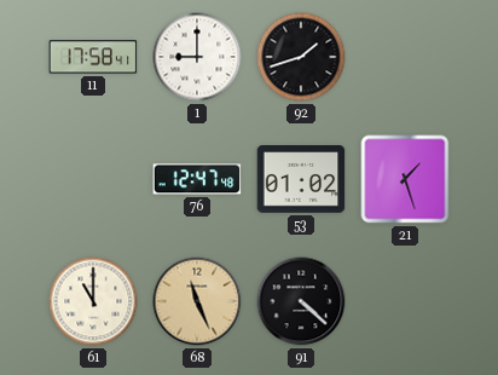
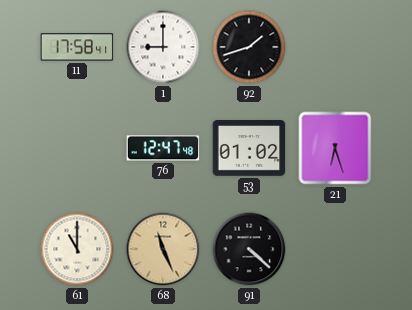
21: 1:27 -> 6:27
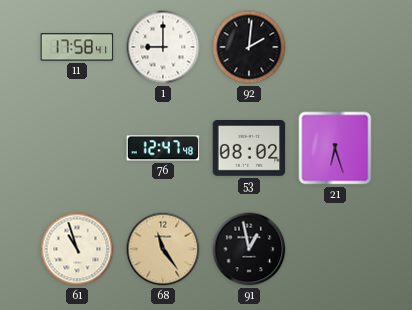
92: 1:42 -> 2:01
53: 01:02 -> 08:02
61: 11:00 -> 10:57
68: 11:26 -> 11:24
91: 4:22 -> 12:58
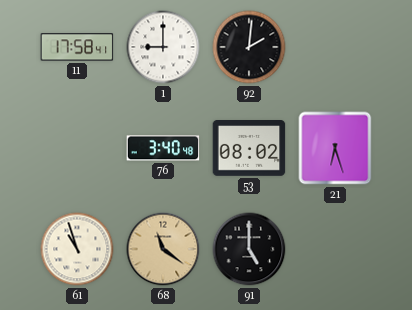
76: 12:47 -> 3:40
68: 11:24 -> 11:21
91: 12:58 -> 5:00
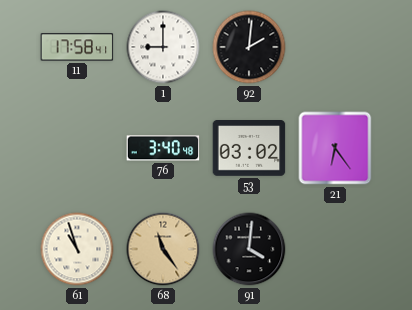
53: 08:02 -> 03:02
21: 6:27 -> 6:24
68: 11:21 -> 11:24
91: 5:00 -> 4:01
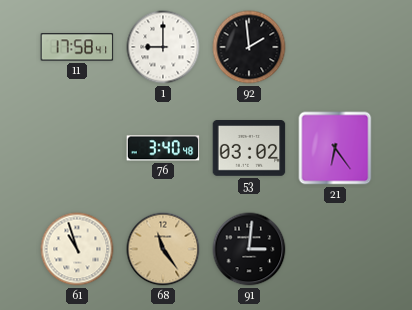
92: 2:01 -> 1:59
91: 4:01 -> 3:01
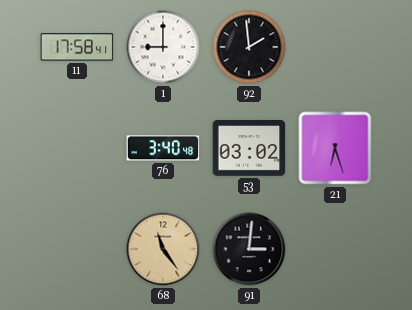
21: 6:24 -> 6:27
61: 10:57 -> none
